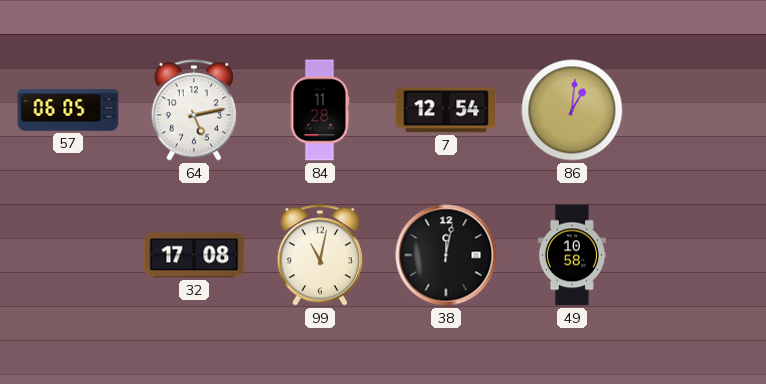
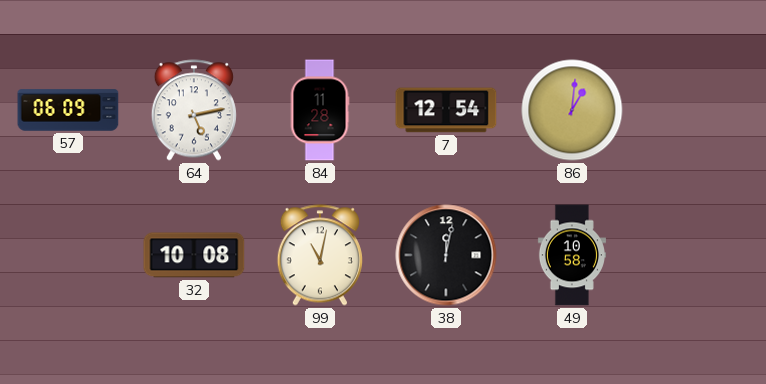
57: 06:05 -> 06:09
32: 17:08 -> 10:08
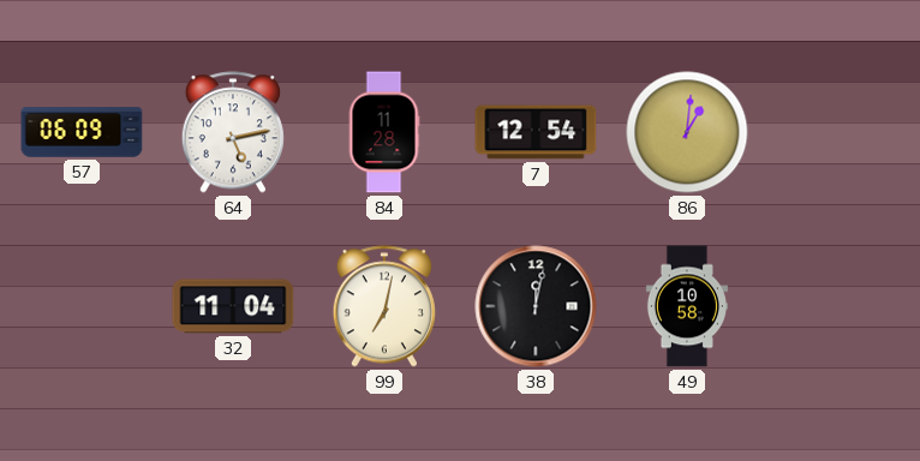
32: 10:08 -> 11:04
99: 11:02 -> 7:02
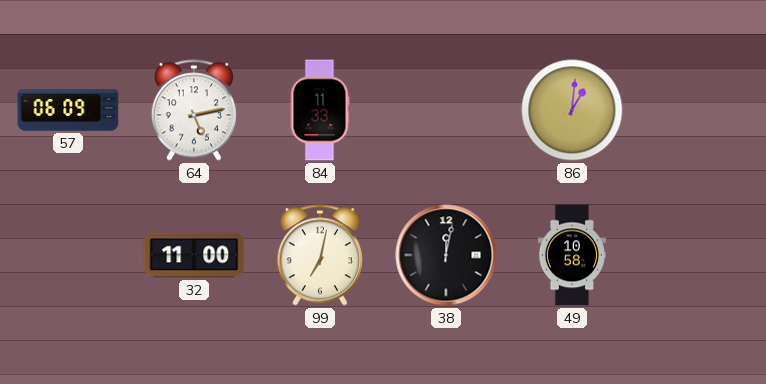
84: 11:28 -> 11:33
7: 12:54 -> none
32: 11:04 -> 11:00
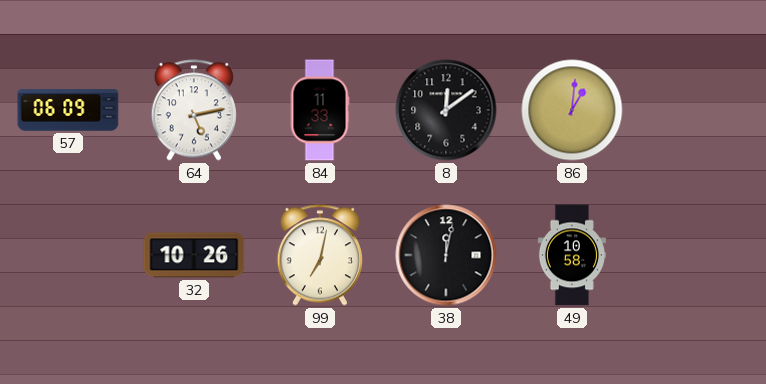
8: none -> 12:09
32: 11:00 -> 10:26
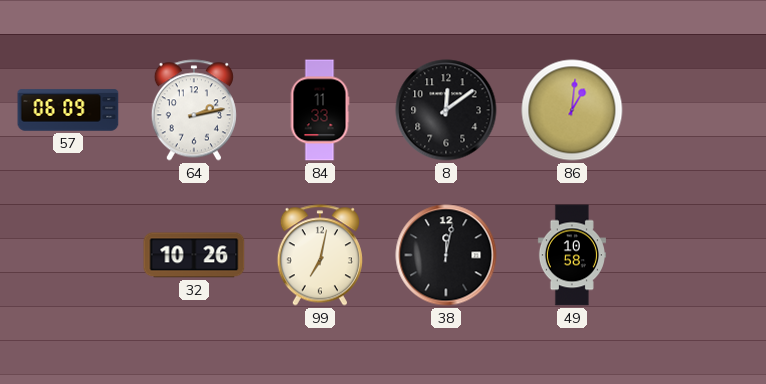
64: 5:13 -> 2:13
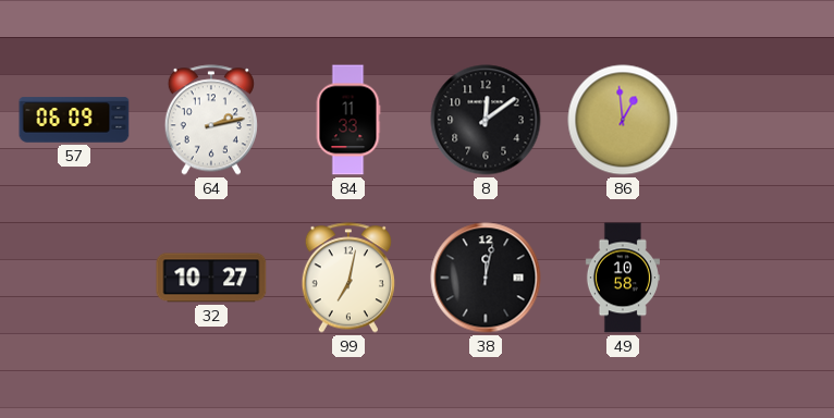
86: 1:01 -> 12:59
32: 10:26 -> 10:27
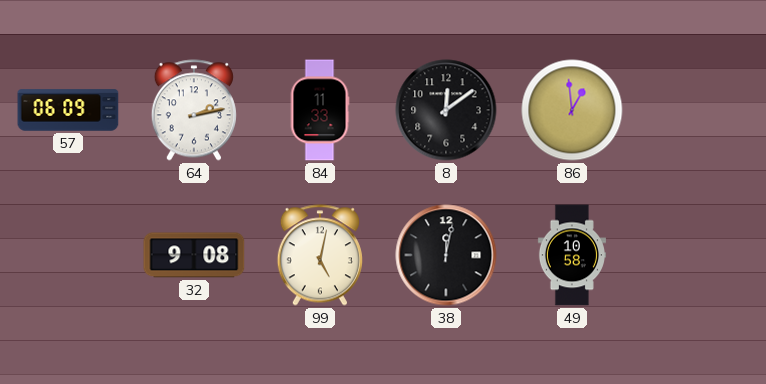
32: 10:27 -> 9:08
99: 7:02 -> 5:02
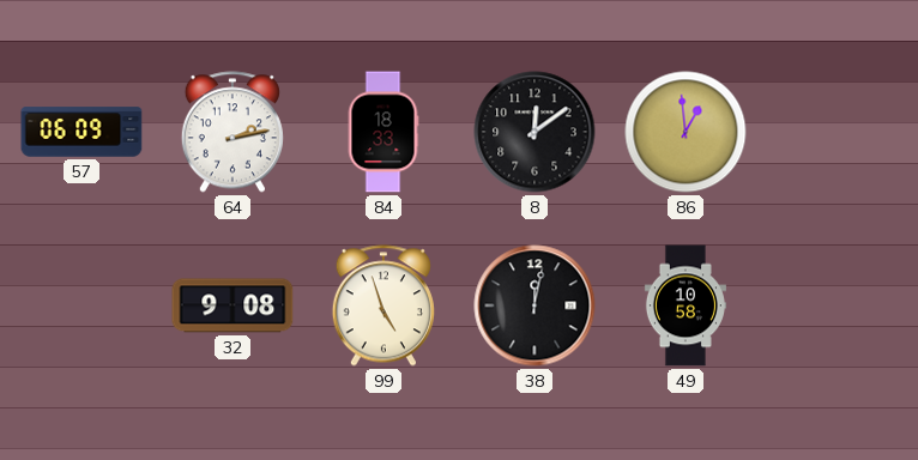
84: 11:33 -> 18:33
99: 5:02 -> 4:57
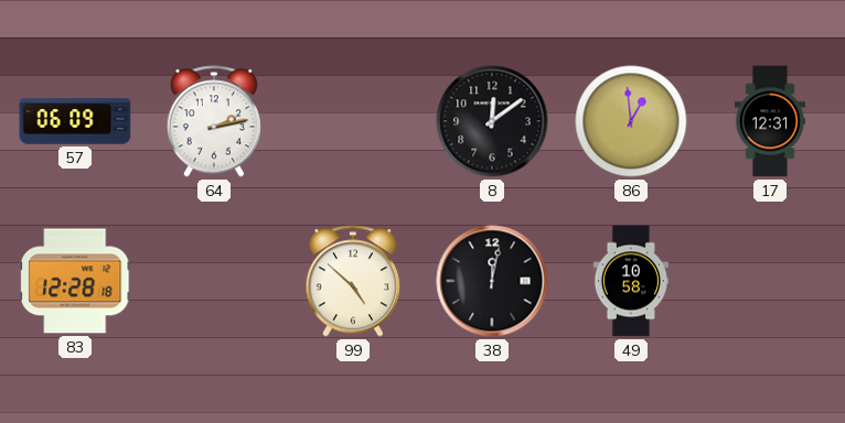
84: 18:33 -> none
17: none -> 12:31
83: none -> 12:28
32: 9:08 -> none
99: 4:57 -> 4:52
